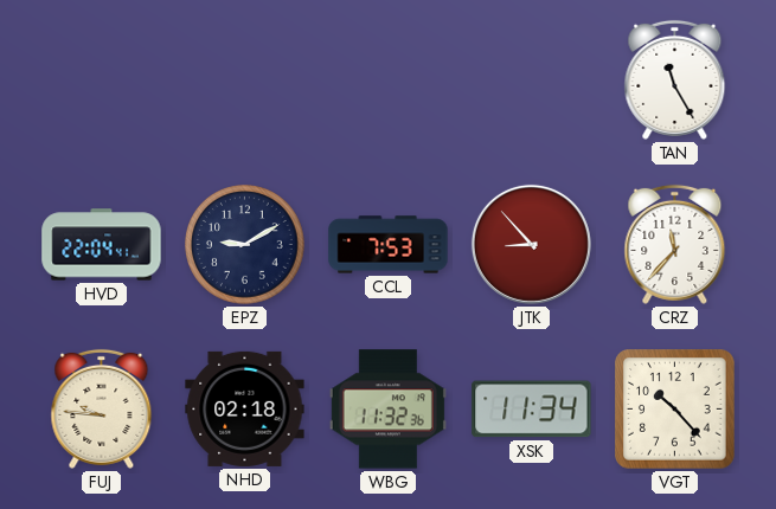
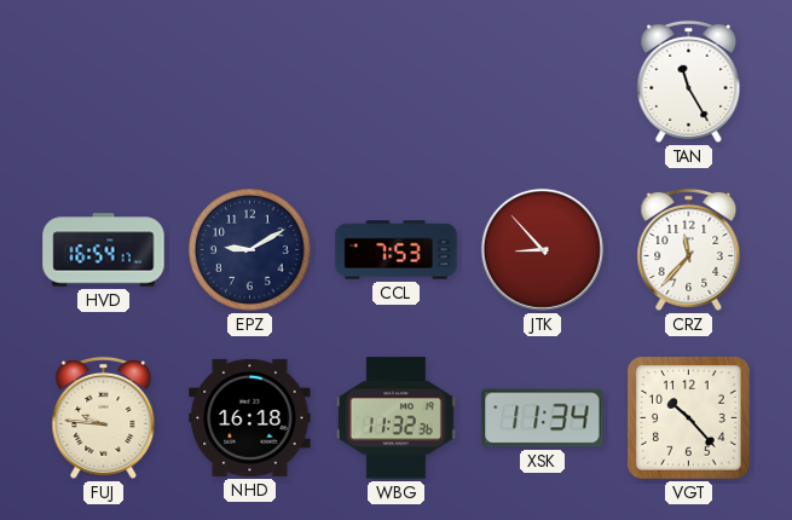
HVD: 22:04 -> 16:54
NHD: 02:18 -> 16:18
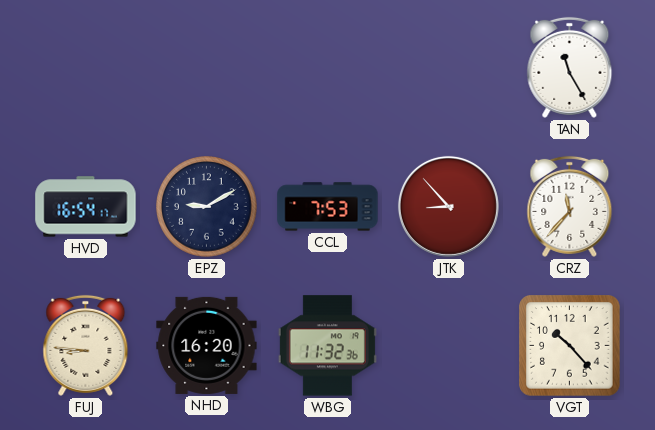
FUJ: 9:46 -> 8:46
NHD: 16:18 -> 16:20
XSK: 11:34 -> none
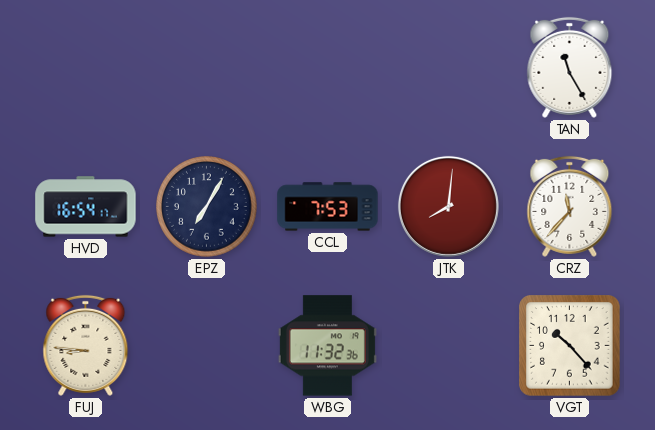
EPZ: 9:10 -> 7:05
JTK: 8:53 -> 8:01
NHD: 16:20 -> none
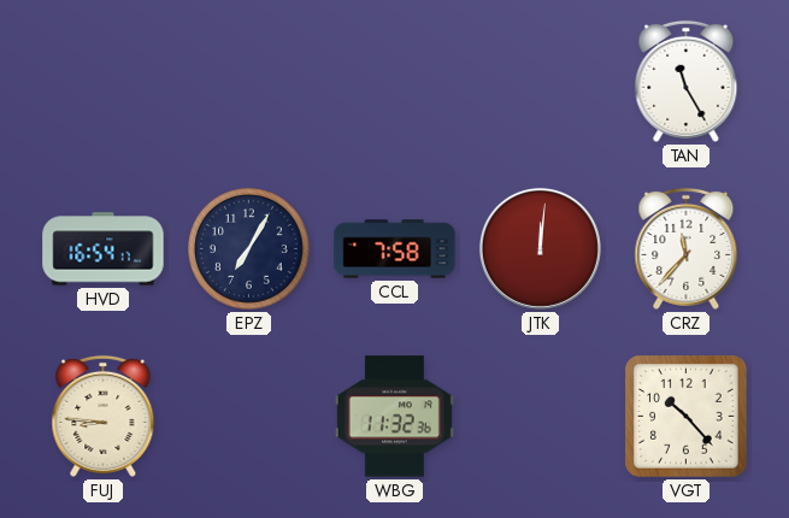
CCL: 7:53 -> 7:58
JTK: 8:01 -> 12:01
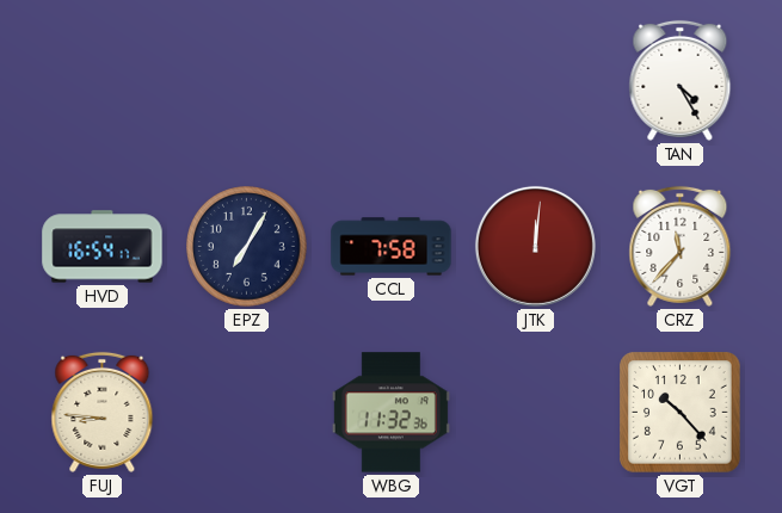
TAN: 11:25 -> 4:25
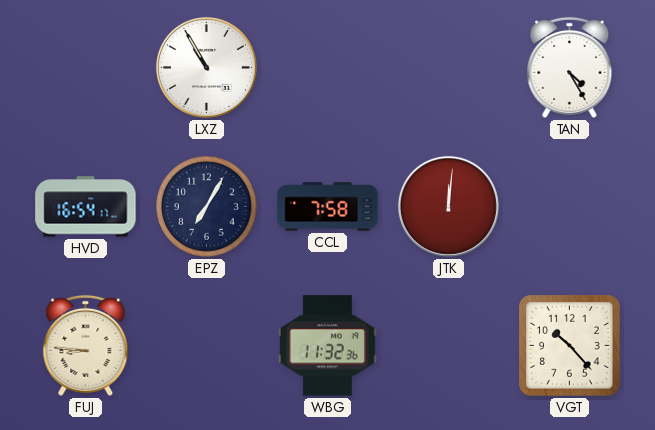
LXZ: none -> 10:55
CRZ: 11:37 -> none
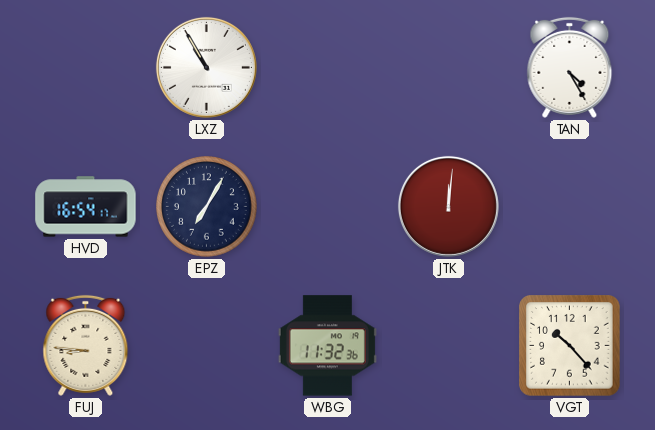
CCL: 7:58 -> none
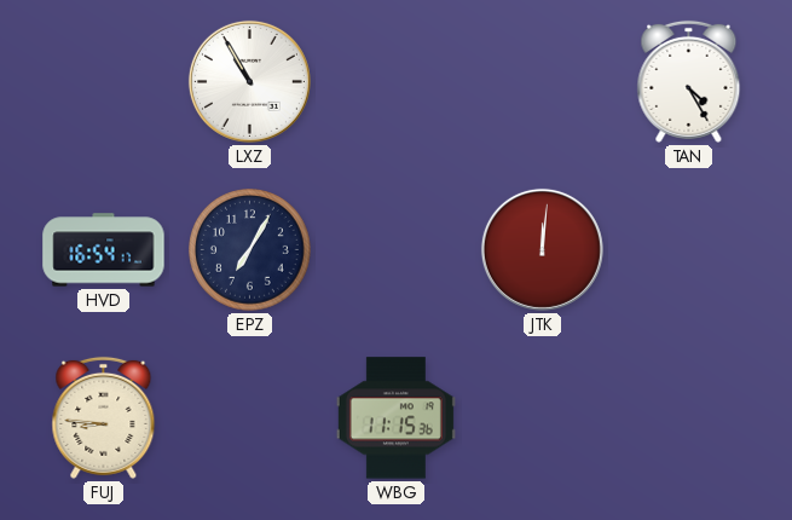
WBG: 11:32 -> 11:15
VGT: 10:23 -> none
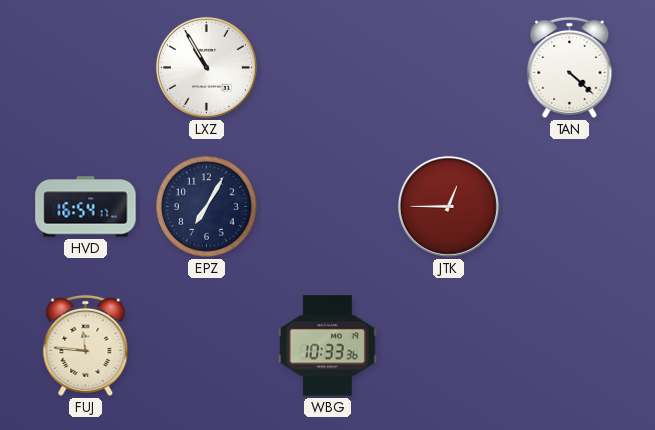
TAN: 4:25 -> 4:22
JTK: 12:01 -> 12:45
FUJ: 8:46 -> 11:46
WBG: 11:15 -> 10:33
